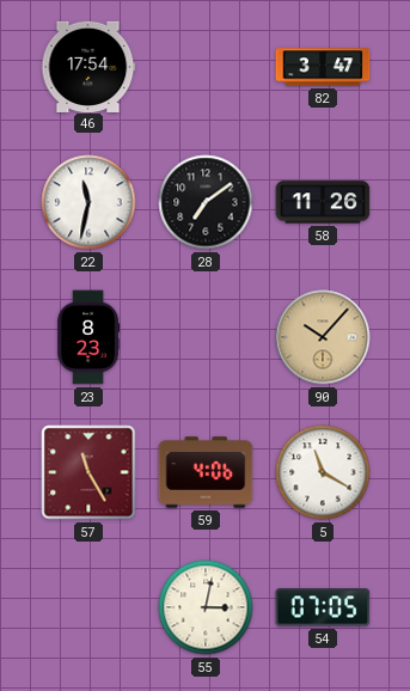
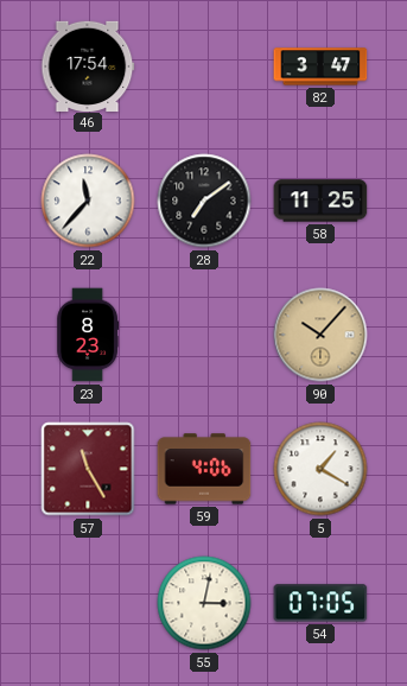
22: 11:32 -> 11:37
58: 11:26 -> 11:25
5: 11:20 -> 1:20
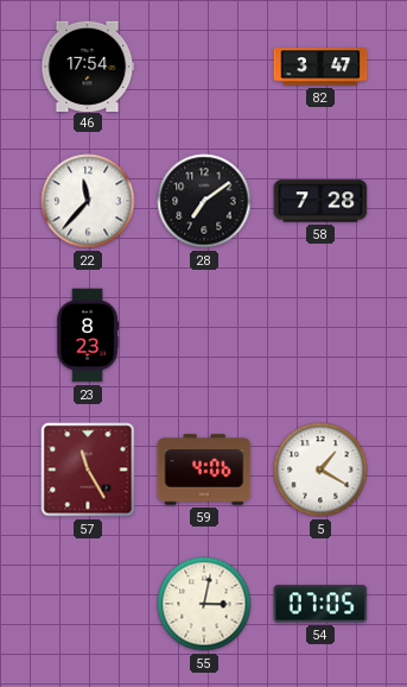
58: 11:25 -> 7:28
90: 10:07 -> none
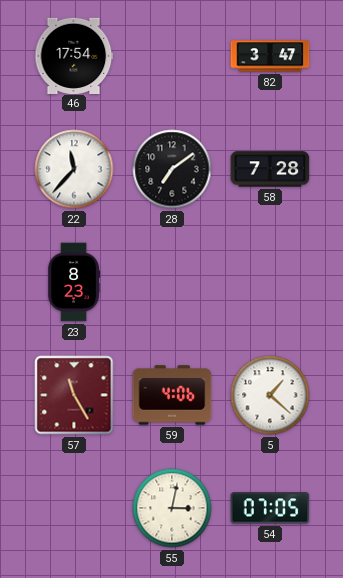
5: 1:20 -> 1:22
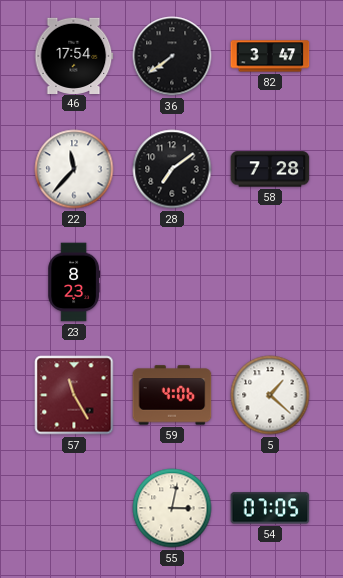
36: none -> 7:39
